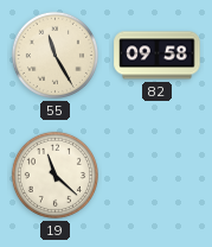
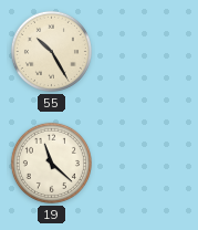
55: 11:25 -> 10:25
82: 09:58 -> none
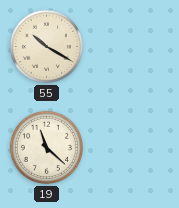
55: 10:25 -> 10:20
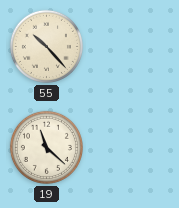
55: 10:20 -> 10:23
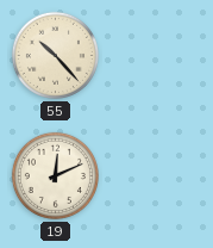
19: 11:22 -> 12:11
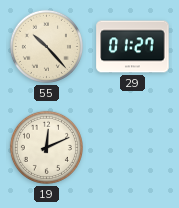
29: none -> 01:27
